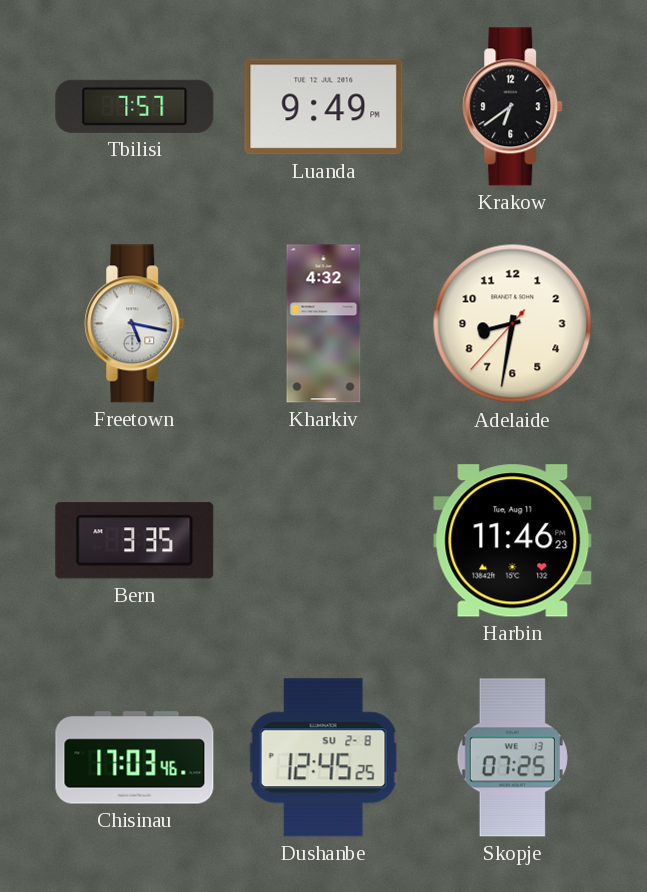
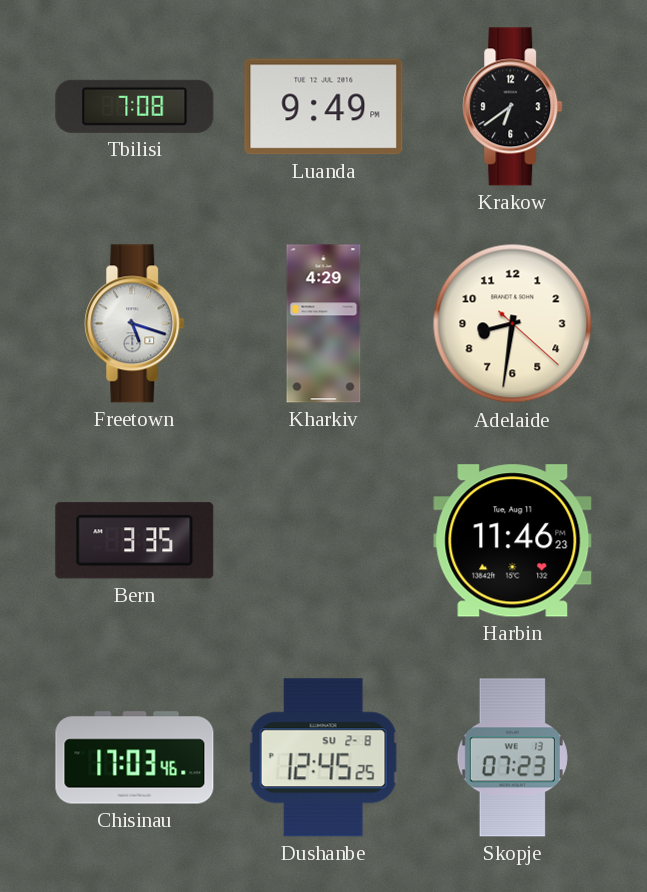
Tbilisi: 7:57 -> 7:08
Freetown: 5:17 -> 5:18
Kharkiv: 4:32 -> 4:29
Adelaide: 8:31:37 -> 8:31:22
Skopje: 07:25 -> 07:23
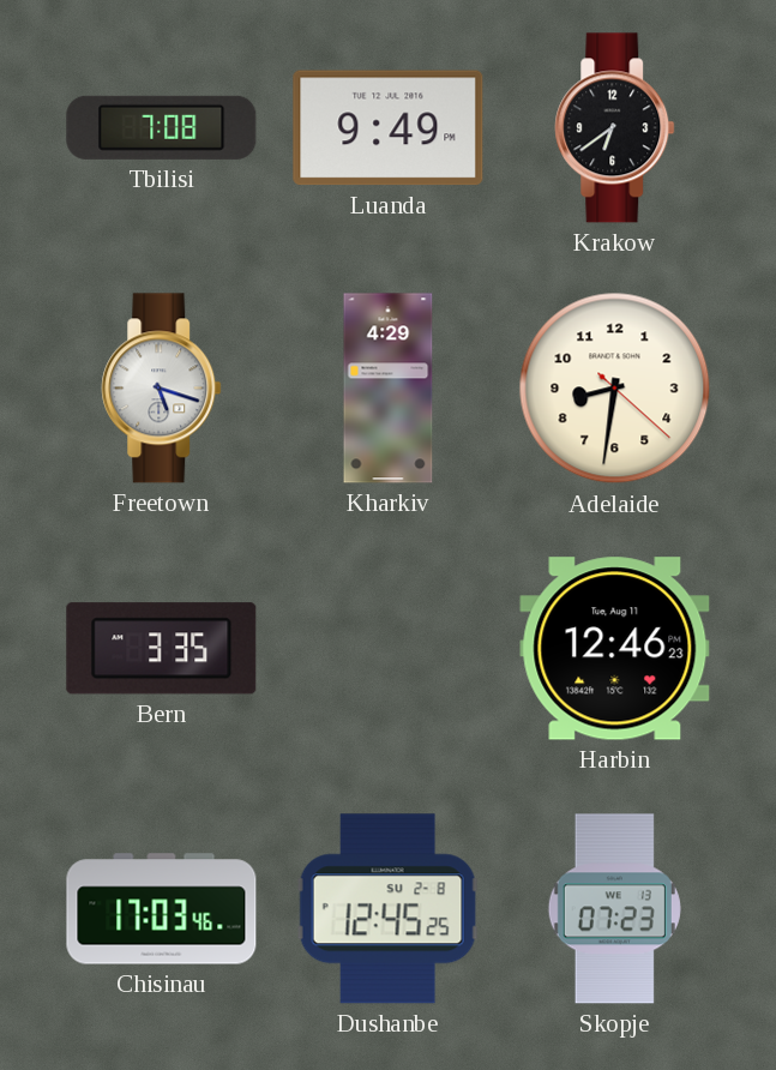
Harbin: 11:46 -> 12:46
